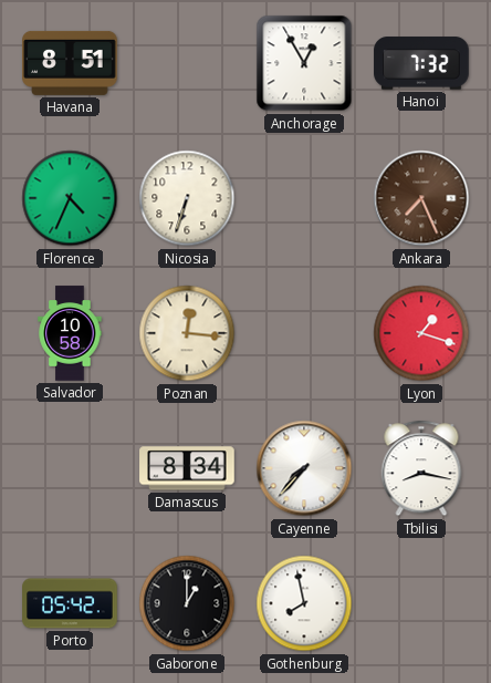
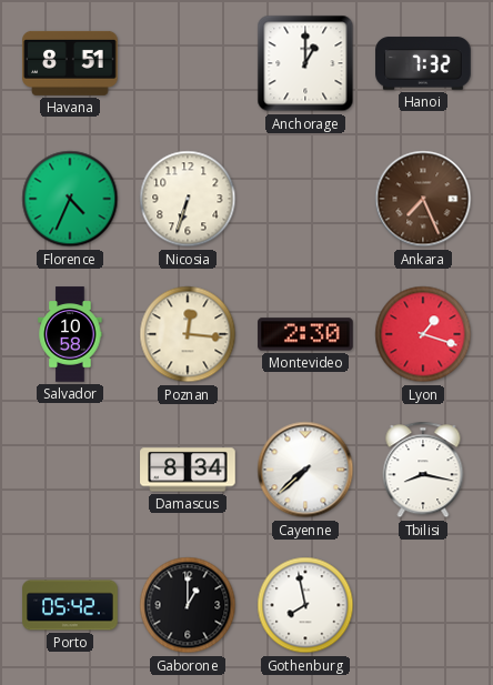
Anchorage: 12:55 -> 1:00
Montevideo: none -> 2:30
Cayenne: 7:37 -> 7:38
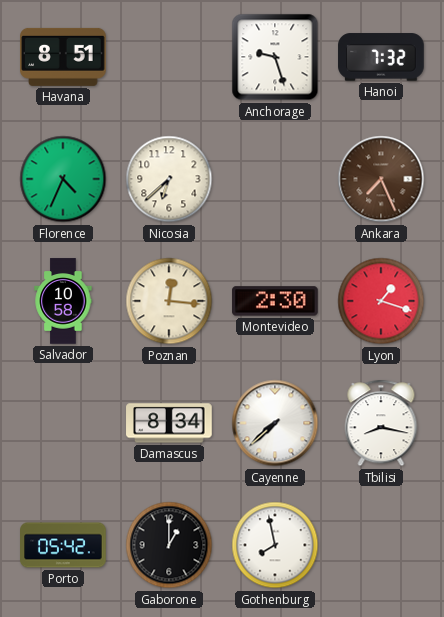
Anchorage: 1:00 -> 9:27
Nicosia: 6:33 -> 6:38
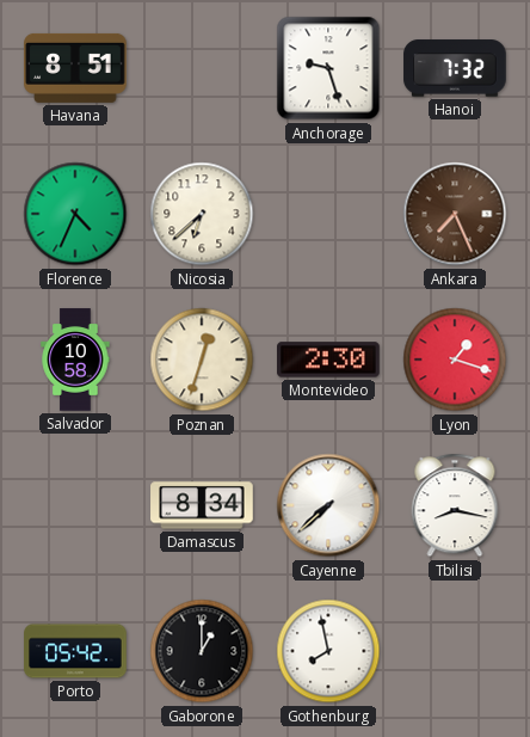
Poznan: 12:16 -> 12:33
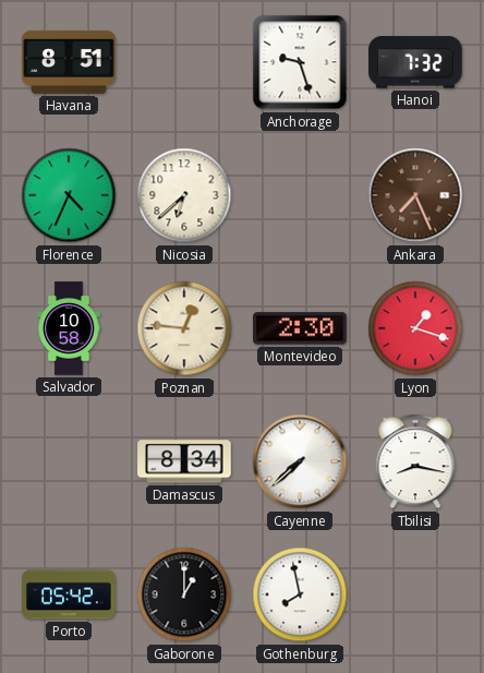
Poznan: 12:33 -> 12:46
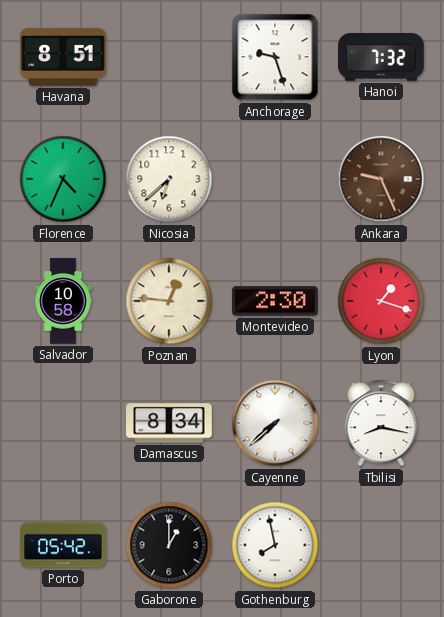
Ankara: 7:26 -> 9:26
